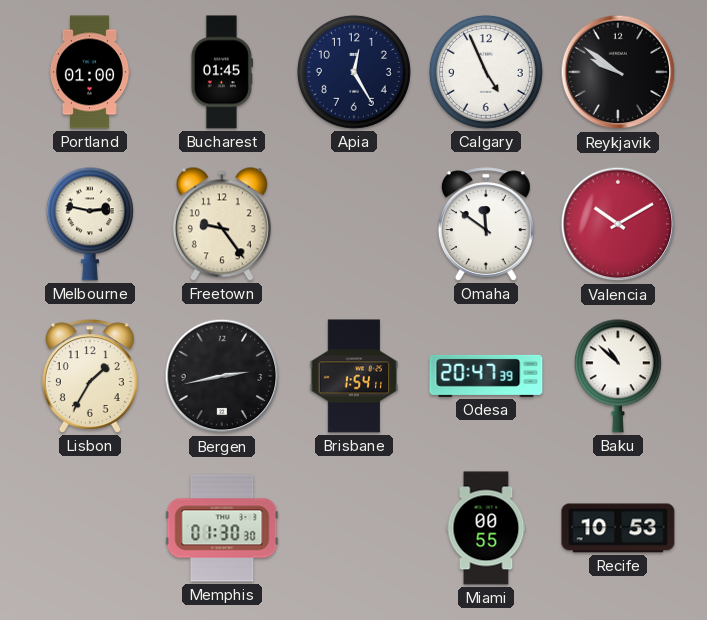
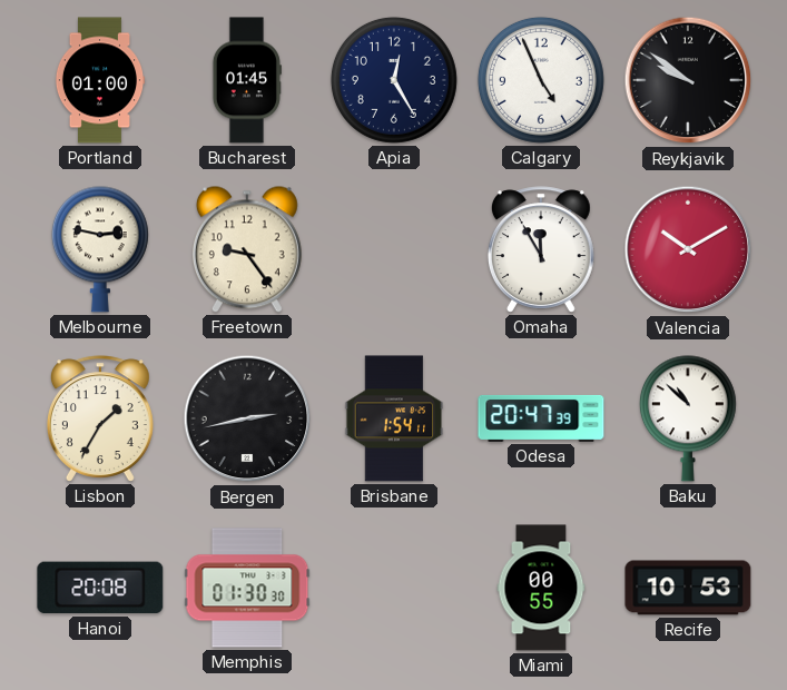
Omaha: 11:51 -> 11:55
Hanoi: none -> 20:08
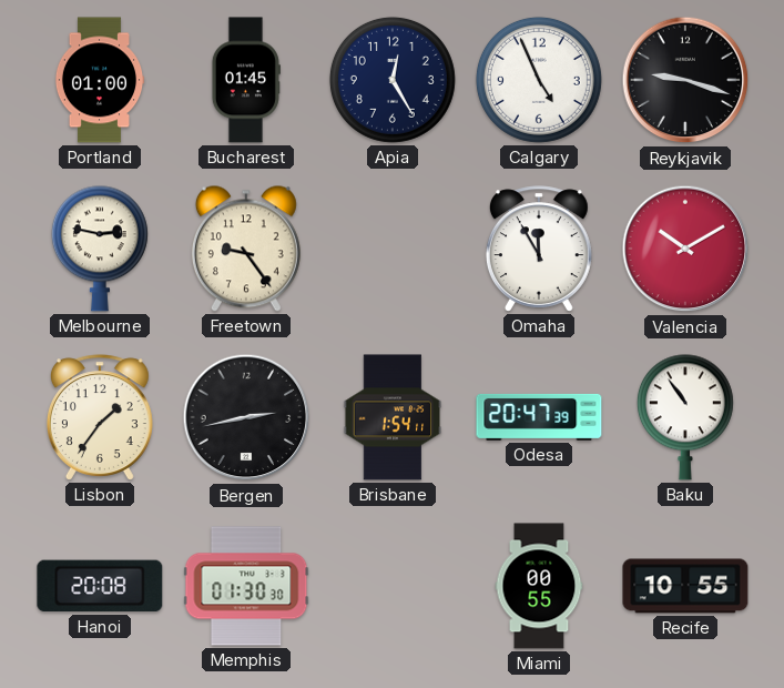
Reykjavik: 9:51 -> 9:18
Lisbon: 1:35 -> 1:36
Baku: 10:52 -> 10:54
Recife: 10:53 -> 10:55
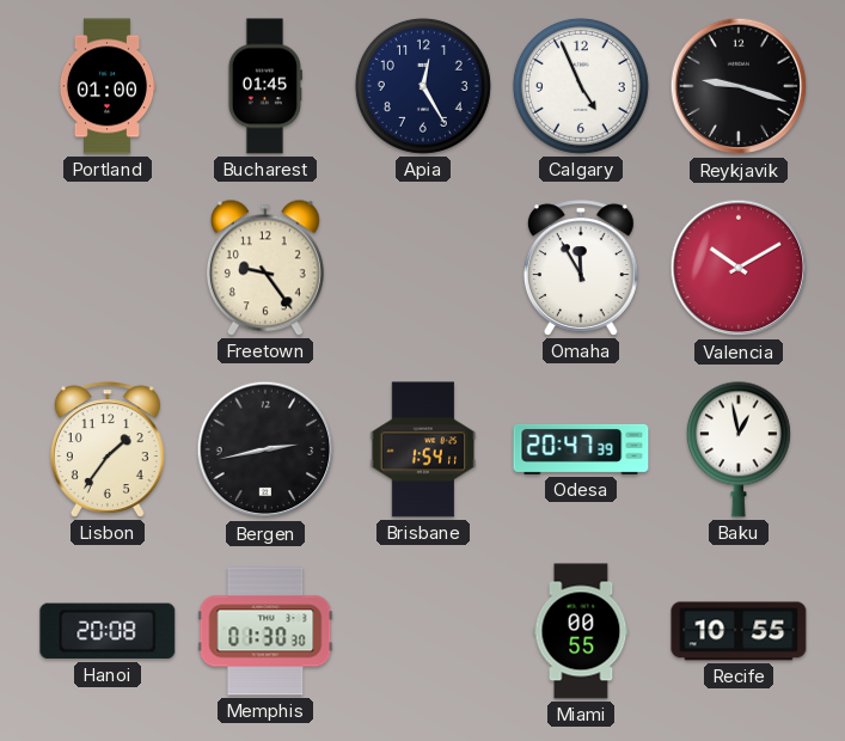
Melbourne: 2:47 -> none
Baku: 10:54 -> 12:58
